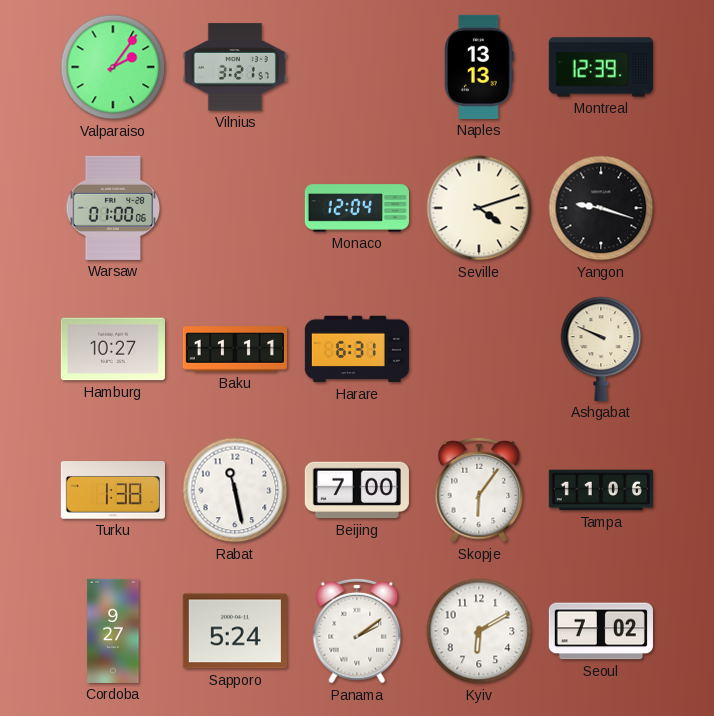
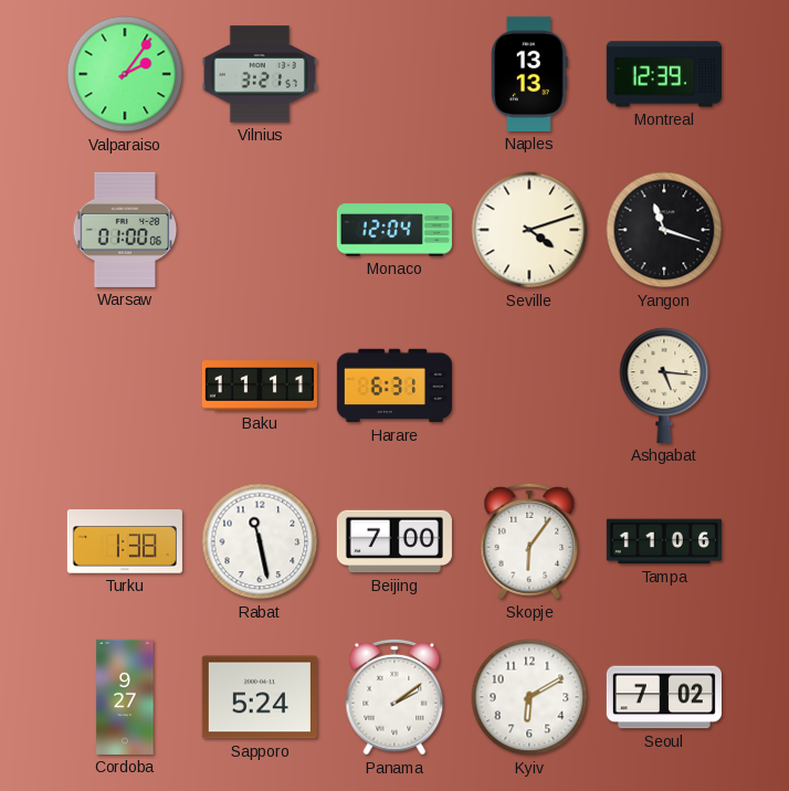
Yangon: 9:18 -> 11:18
Hamburg: 10:27 -> none
Ashgabat: 9:49 -> 5:16
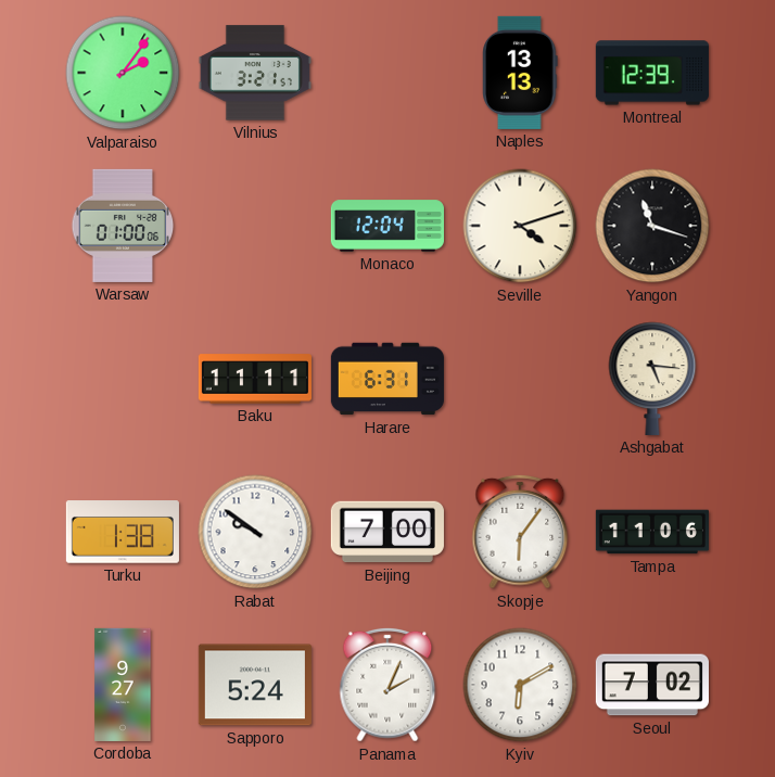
Rabat: 11:28 -> 9:51
Panama: 2:09 -> 2:04
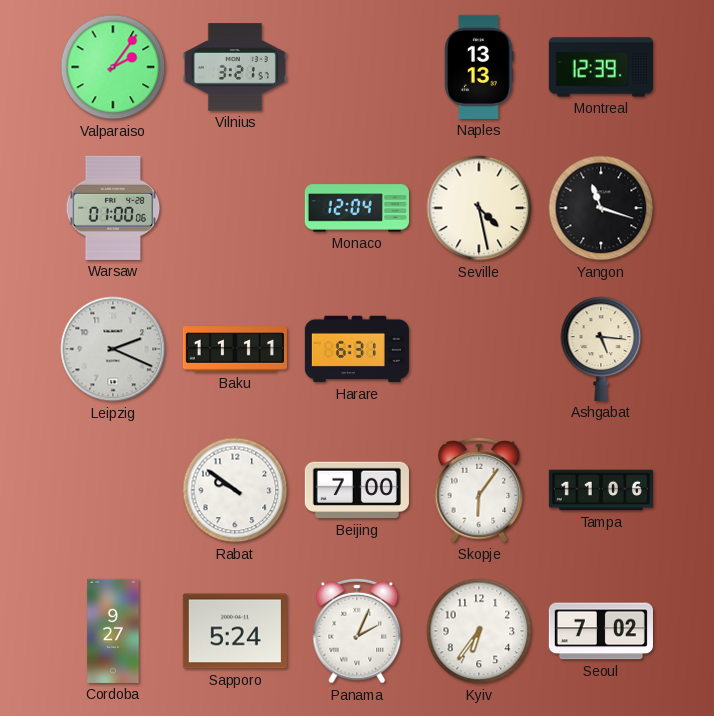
Seville: 4:12 -> 4:28
Leipzig: none -> 2:19
Turku: 1:38 -> none
Kyiv: 6:10 -> 6:36
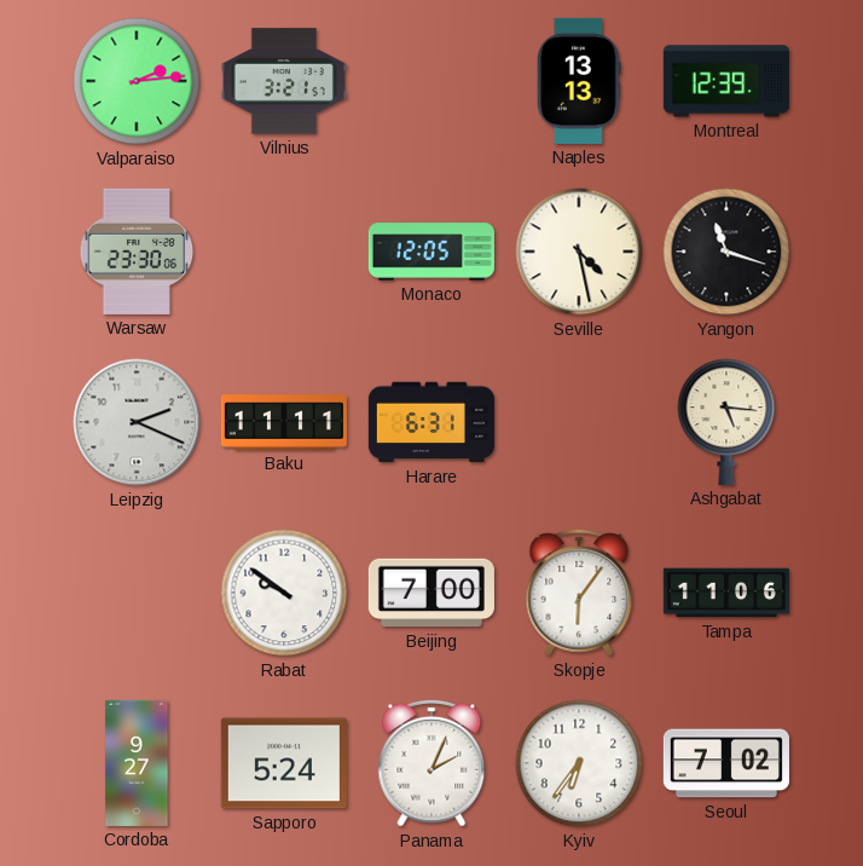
Valparaiso: 2:06 -> 2:14
Warsaw: 01:00 -> 23:30
Monaco: 12:04 -> 12:05
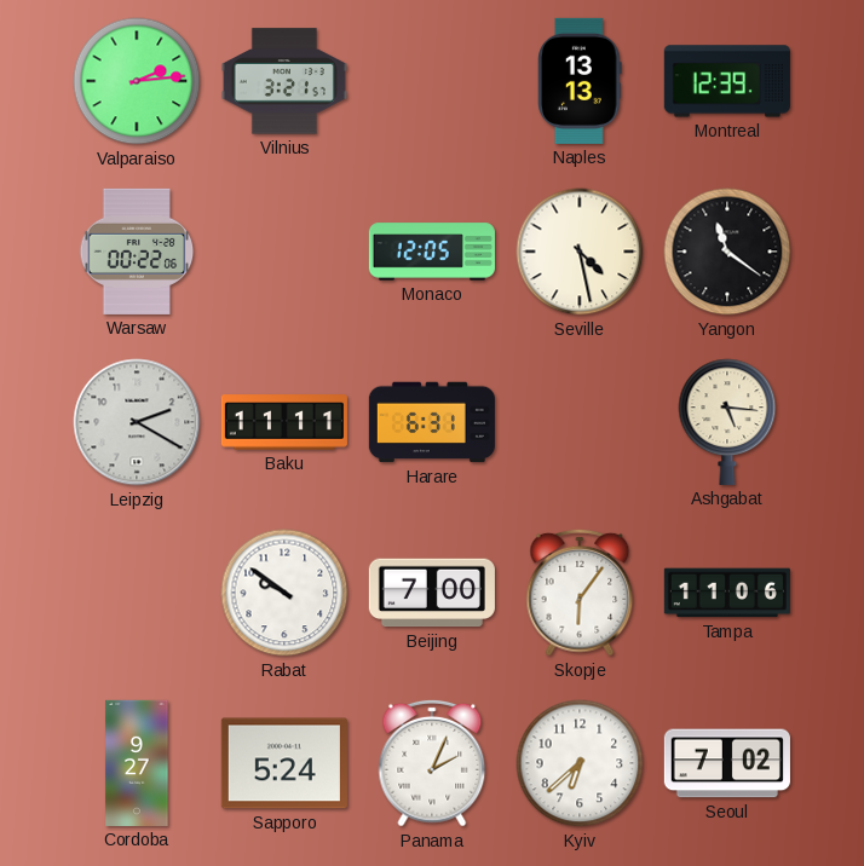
Warsaw: 23:30 -> 00:22
Yangon: 11:18 -> 11:21
Leipzig: 2:19 -> 2:20
Kyiv: 6:36 -> 6:38
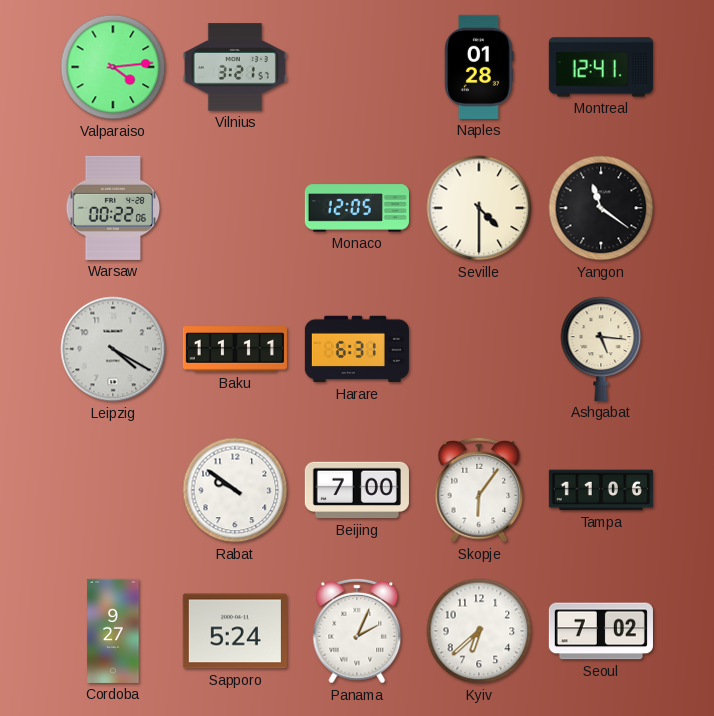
Valparaiso: 2:14 -> 4:14
Naples: 13:13 -> 01:28
Montreal: 12:39 -> 12:41
Seville: 4:28 -> 4:30
Leipzig: 2:20 -> 4:20
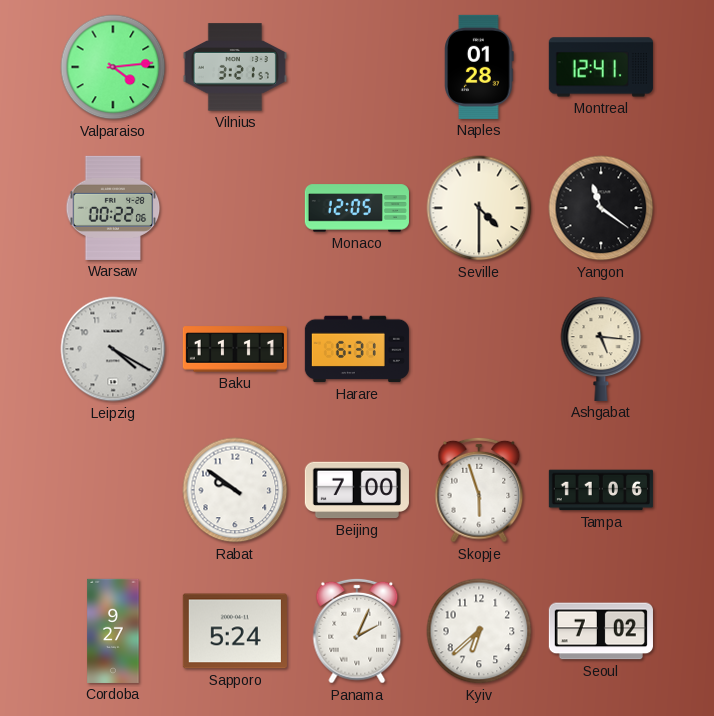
Skopje: 6:06 -> 5:57
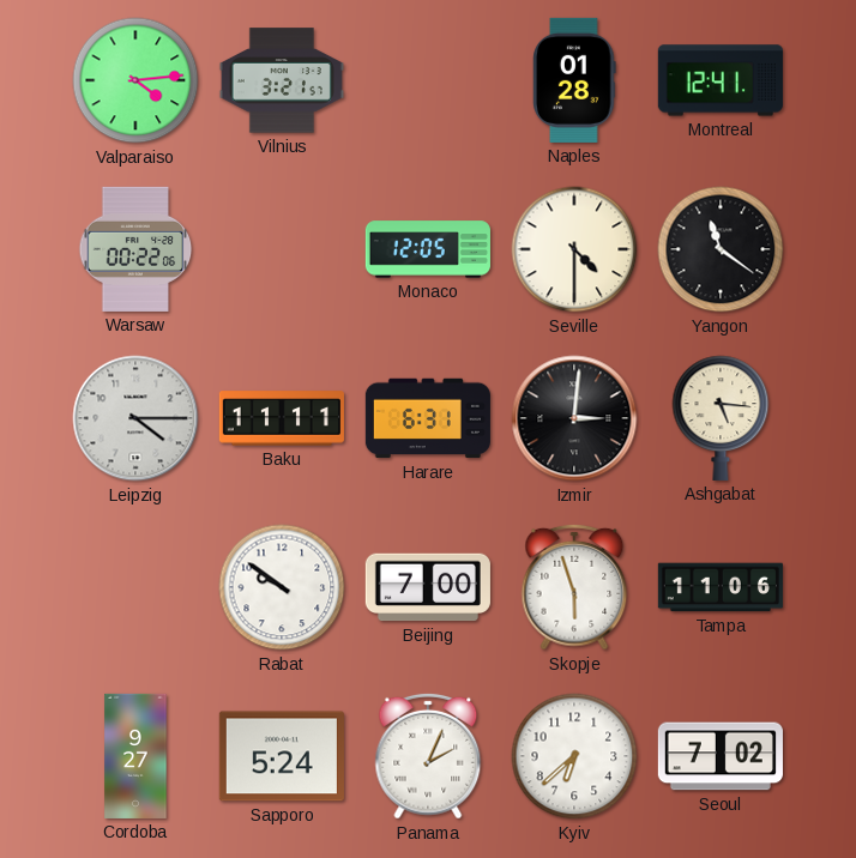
Leipzig: 4:20 -> 4:15
Izmir: none -> 3:01
